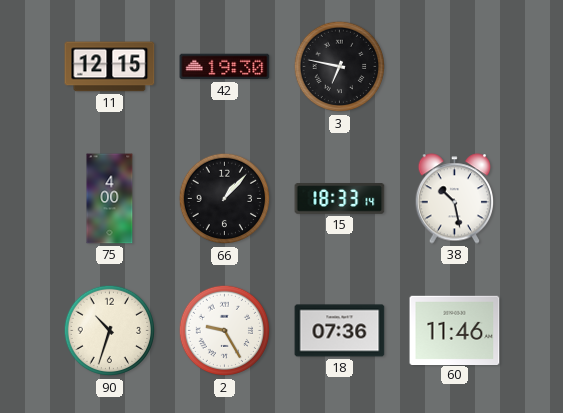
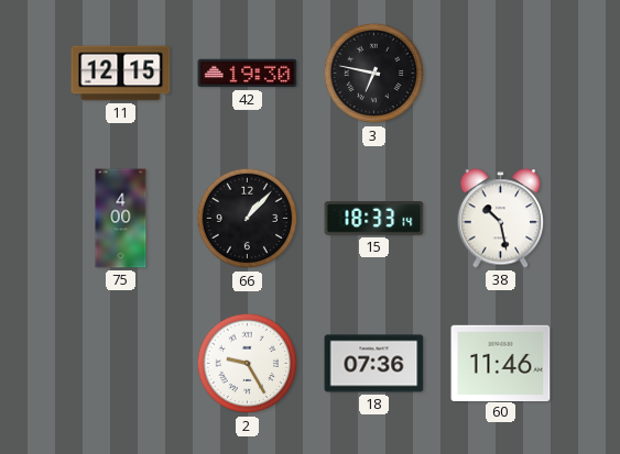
90: 10:33 -> none
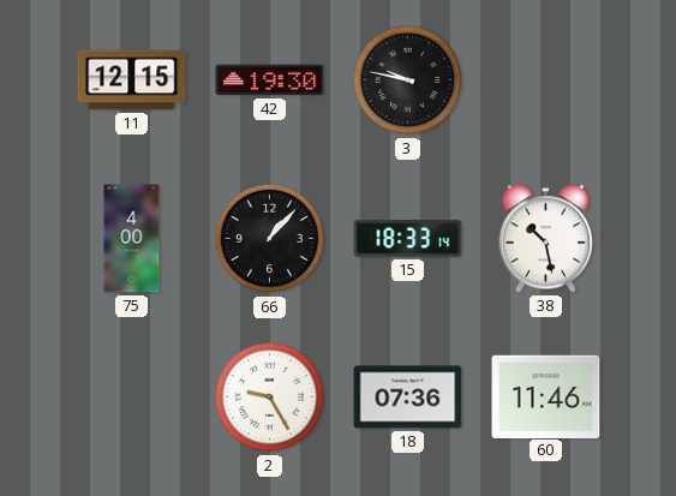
3: 6:47 -> 9:47
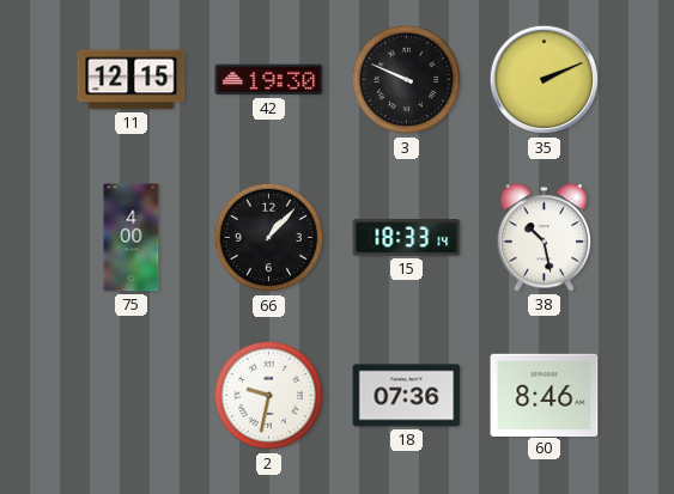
3: 9:47 -> 9:49
35: none -> 2:11
2: 9:25 -> 9:32
60: 11:46 -> 8:46
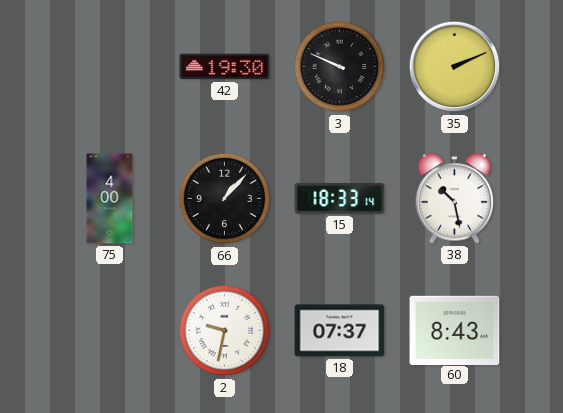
11: 12:15 -> none
18: 07:36 -> 07:37
60: 8:46 -> 8:43
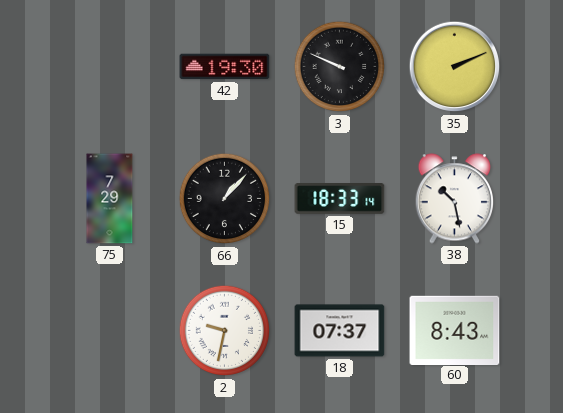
75: 4:00 -> 7:29
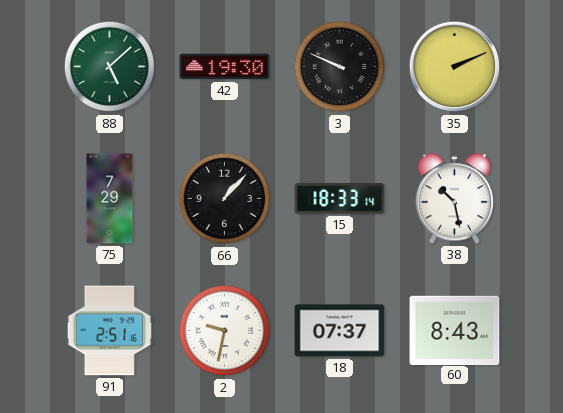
88: none -> 5:08
91: none -> 2:51
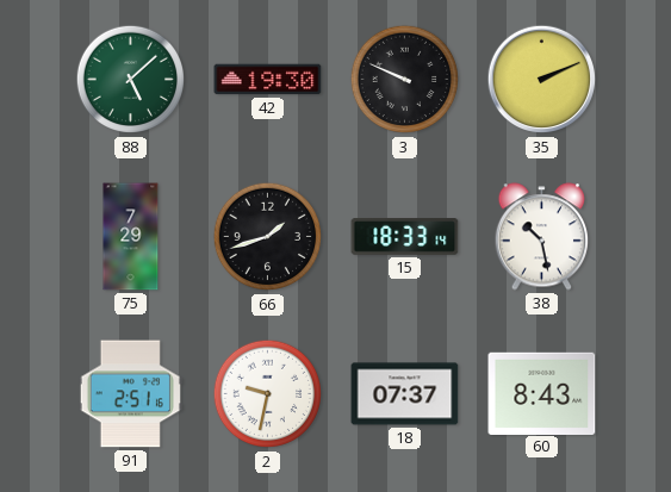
66: 1:07 -> 1:42
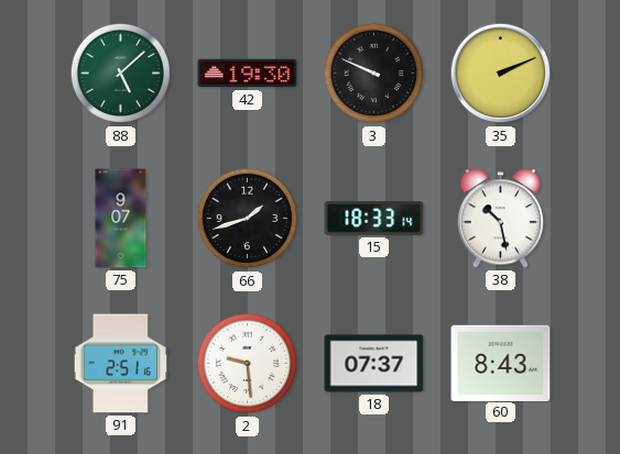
75: 7:29 -> 9:07
2: 9:32 -> 9:29
